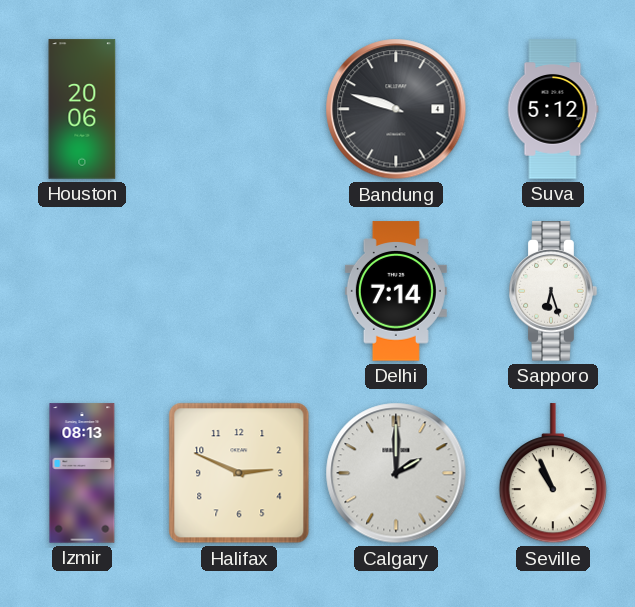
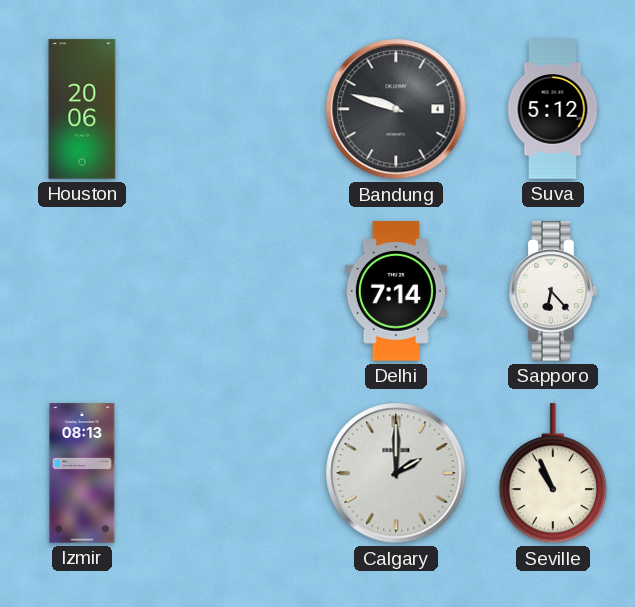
Sapporo: 6:27 -> 6:23
Halifax: 2:49 -> none
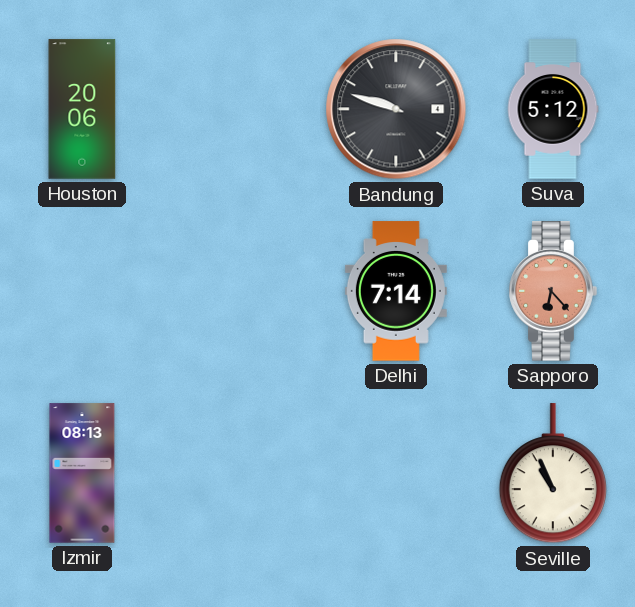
Sapporo dial: white -> salmon
Calgary: 2:00 -> none
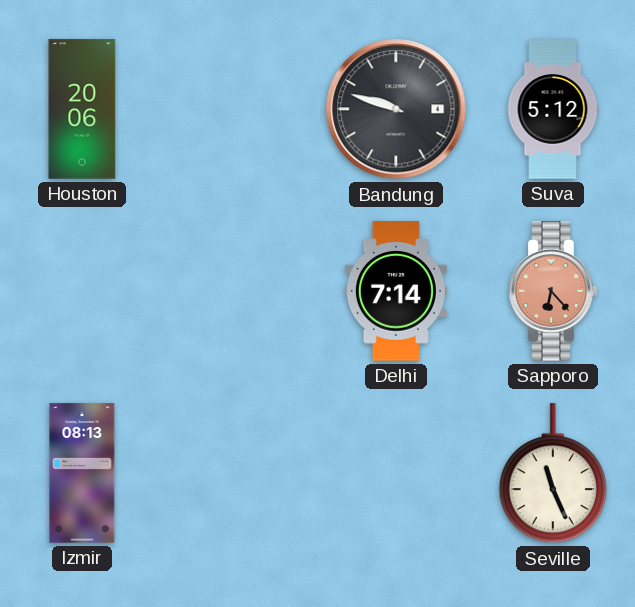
Seville: 10:56 -> 11:26
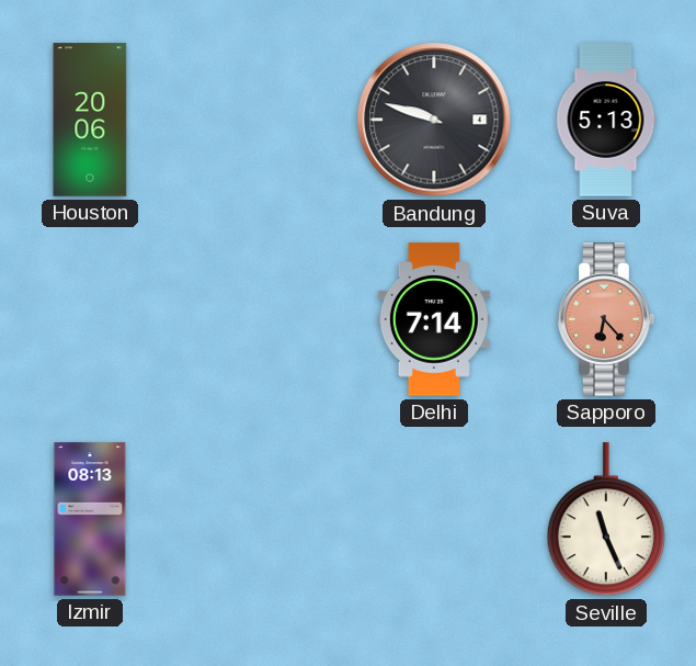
Suva: 5:12 -> 5:13
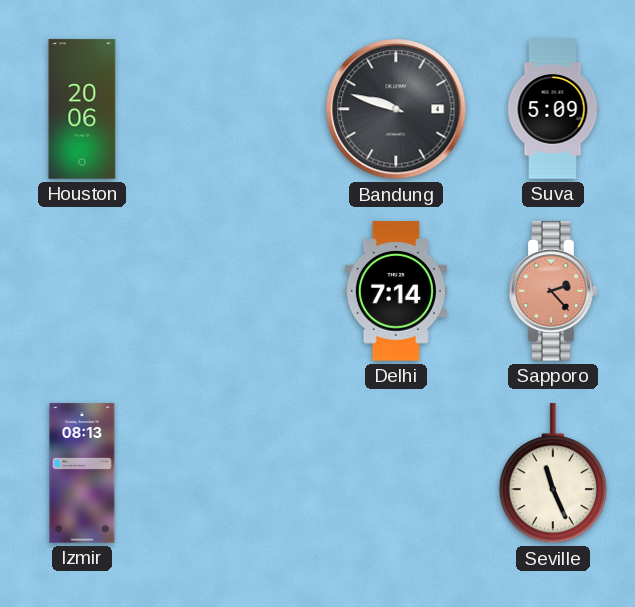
Suva: 5:13 -> 5:09
Sapporo: 6:23 -> 2:23
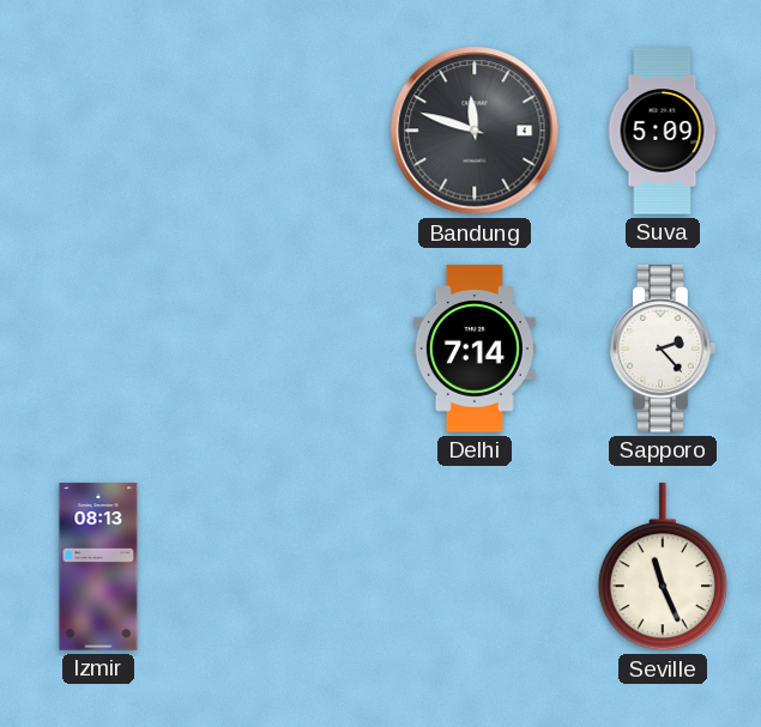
Houston: 20:06 -> none
Bandung: 9:48 -> 11:48
Sapporo dial: salmon -> white
